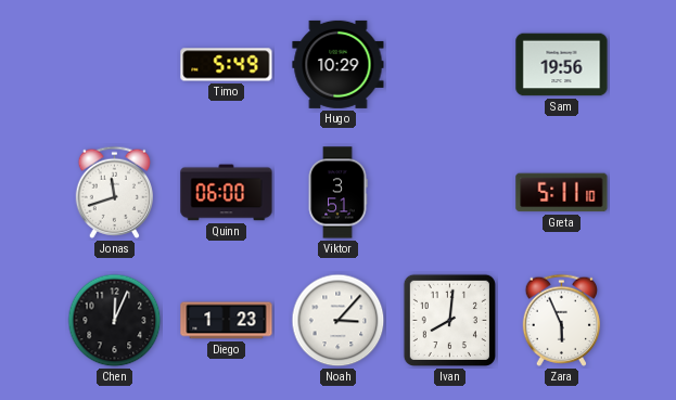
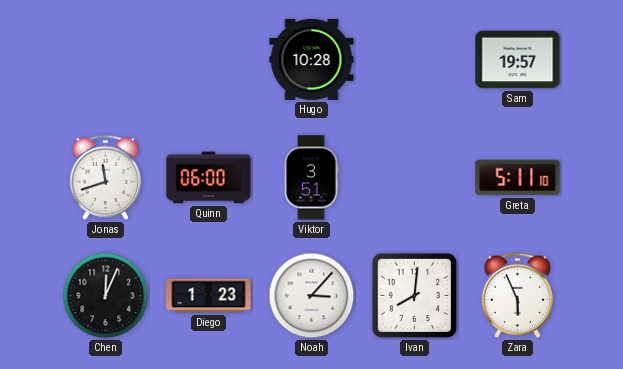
Timo: 5:49 -> none
Hugo: 10:29 -> 10:28
Sam: 19:56 -> 19:57
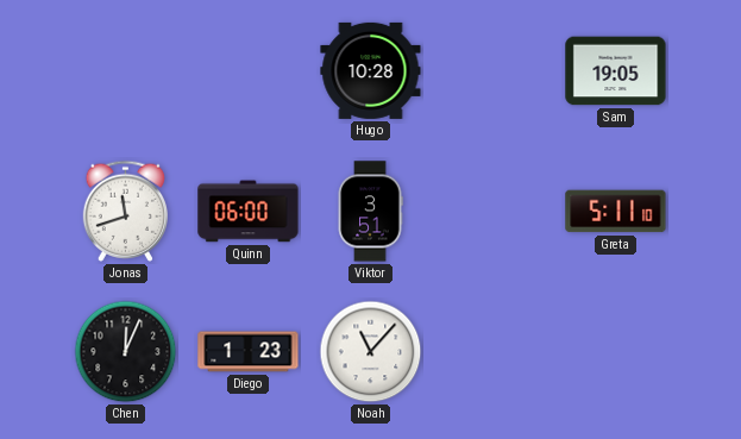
Sam: 19:57 -> 19:05
Noah: 3:07 -> 11:07
Ivan: 8:01 -> none
Zara: 5:56 -> none
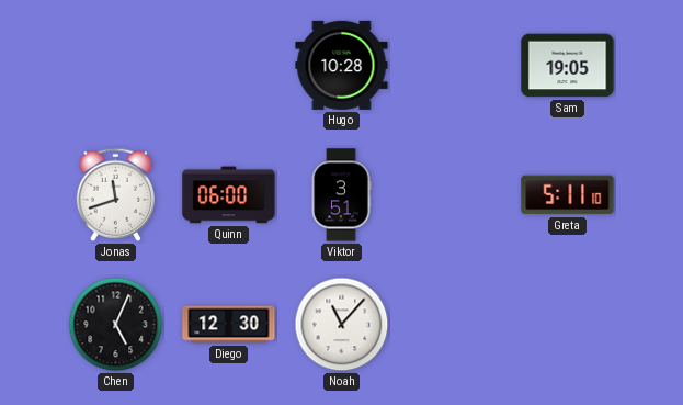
Chen: 12:04 -> 5:04
Diego: 1:23 -> 12:30
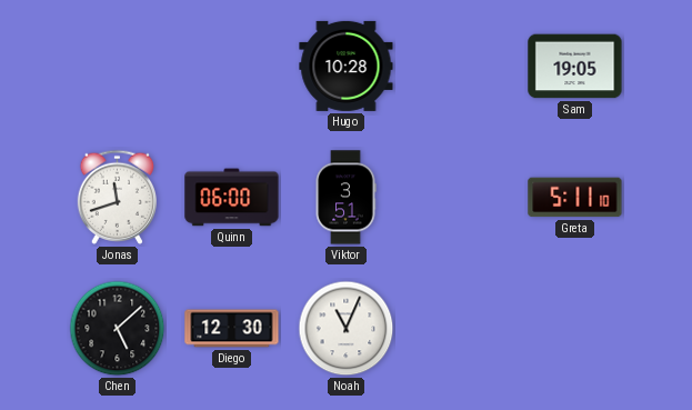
Chen: 5:04 -> 5:08
Noah: 11:07 -> 11:04
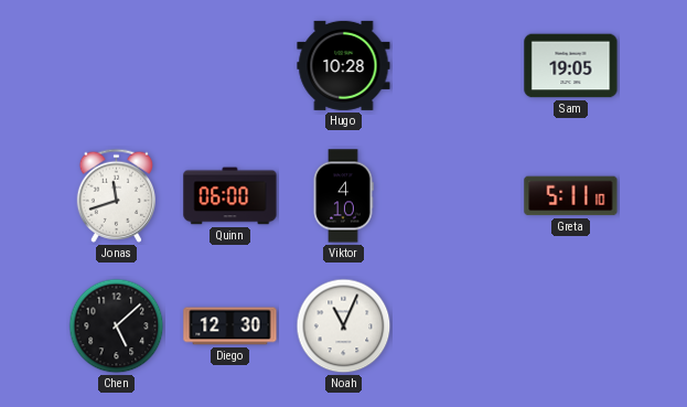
Viktor: 3:51 -> 4:10
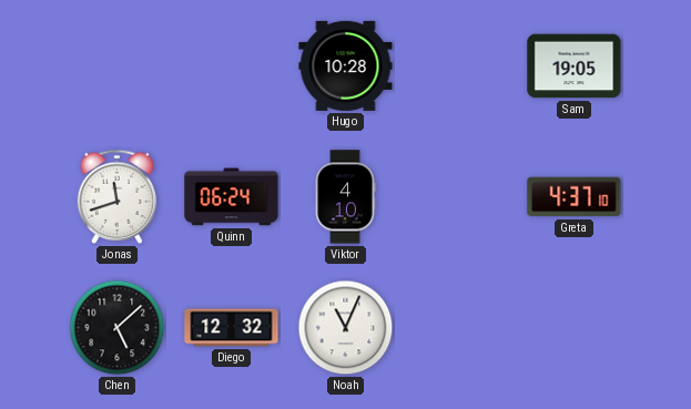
Quinn: 06:00 -> 06:24
Greta: 5:11 -> 4:37
Diego: 12:30 -> 12:32
